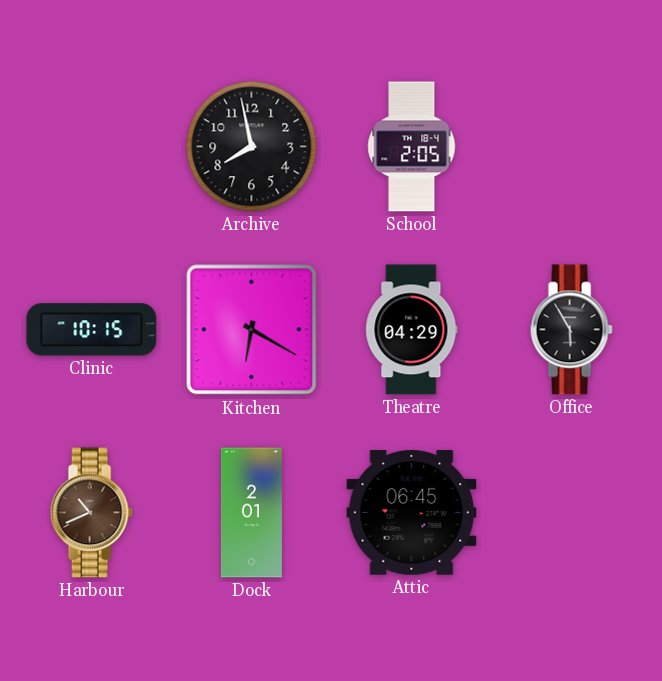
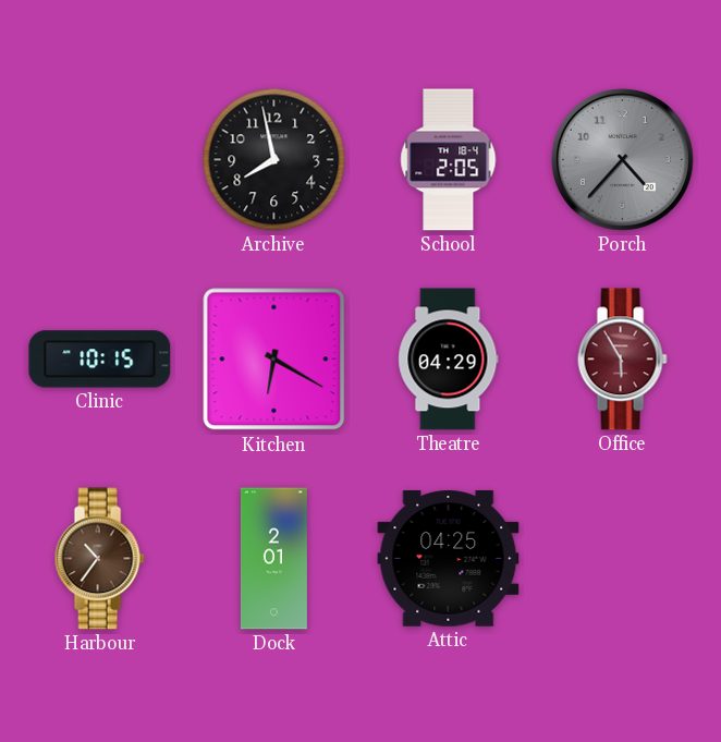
Porch: none -> 4:37
Office dial: black -> burgundy
Harbour: 10:41 -> 10:36
Attic: 06:45 -> 04:25
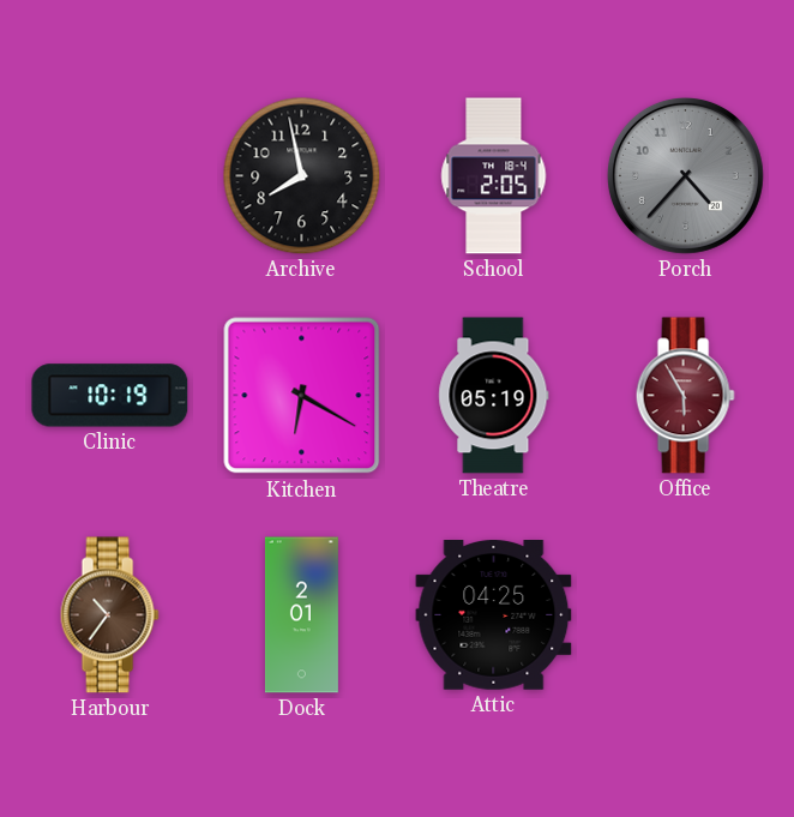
Clinic: 10:15 -> 10:19
Theatre: 04:29 -> 05:19
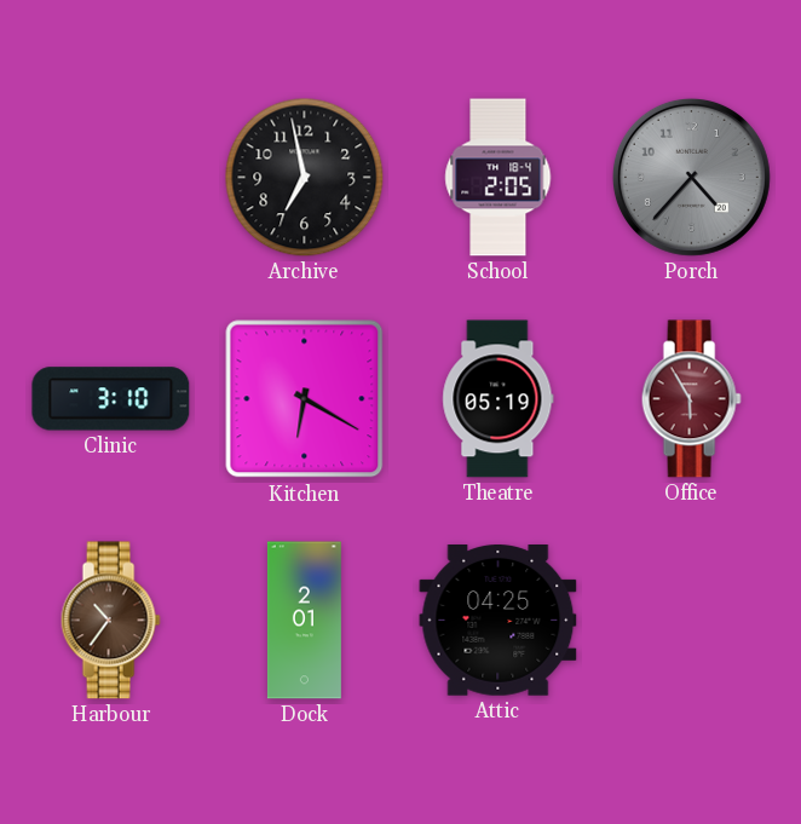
Archive: 7:58 -> 6:58
Clinic: 10:19 -> 3:10
